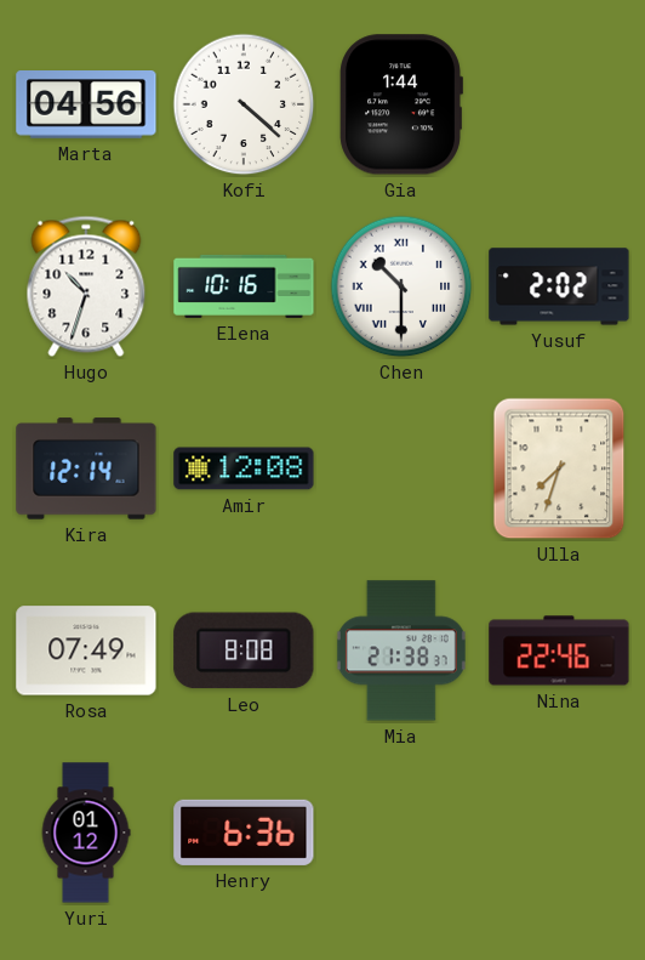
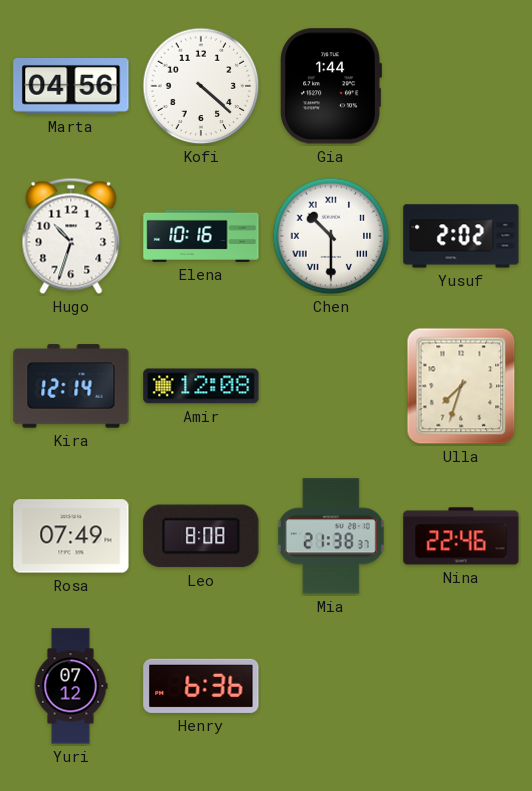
Yuri: 01:12 -> 07:12
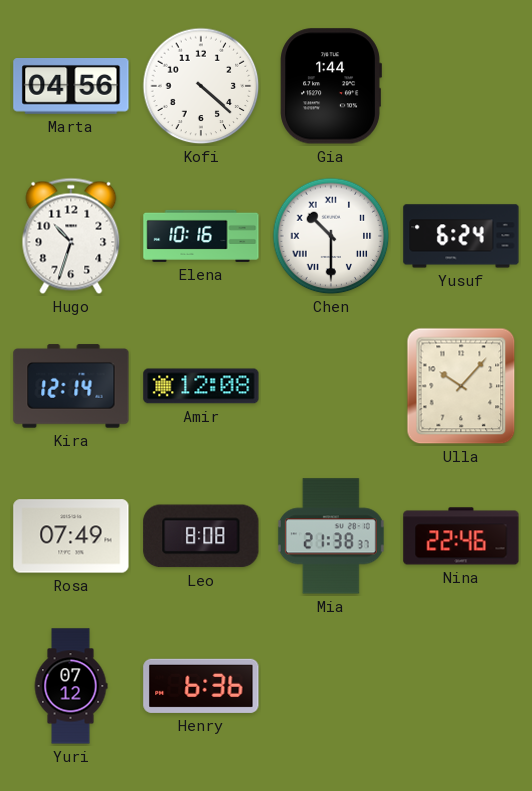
Yusuf: 2:02 -> 6:24
Ulla: 7:33 -> 10:07
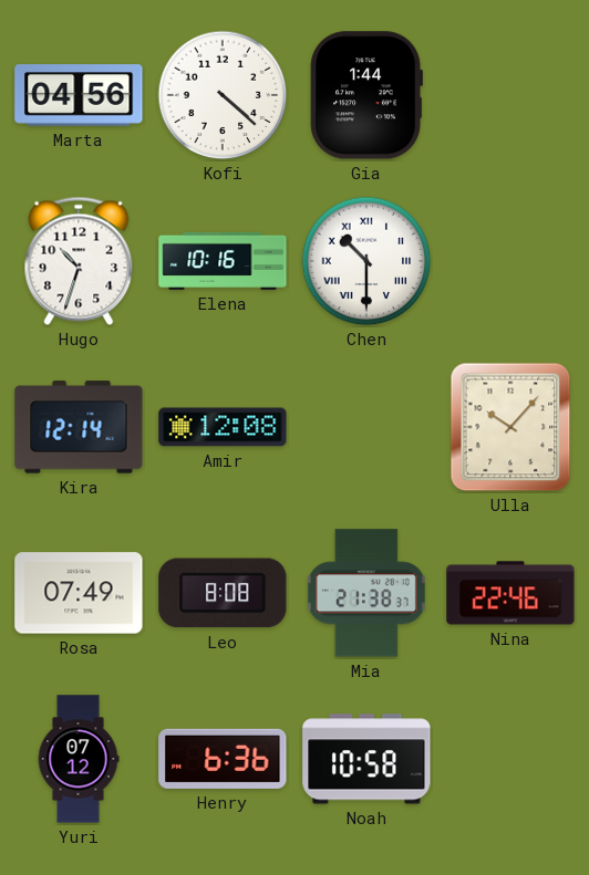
Yusuf: 6:24 -> none
Noah: none -> 10:58
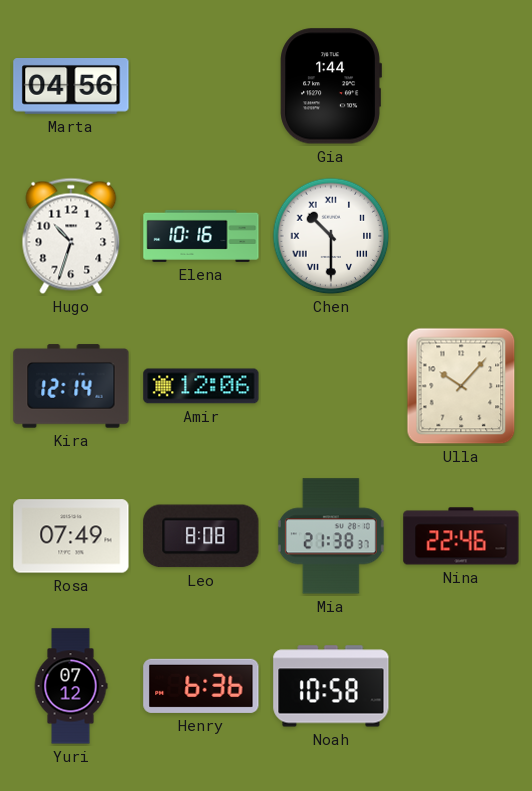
Kofi: 4:22 -> none
Amir: 12:08 -> 12:06
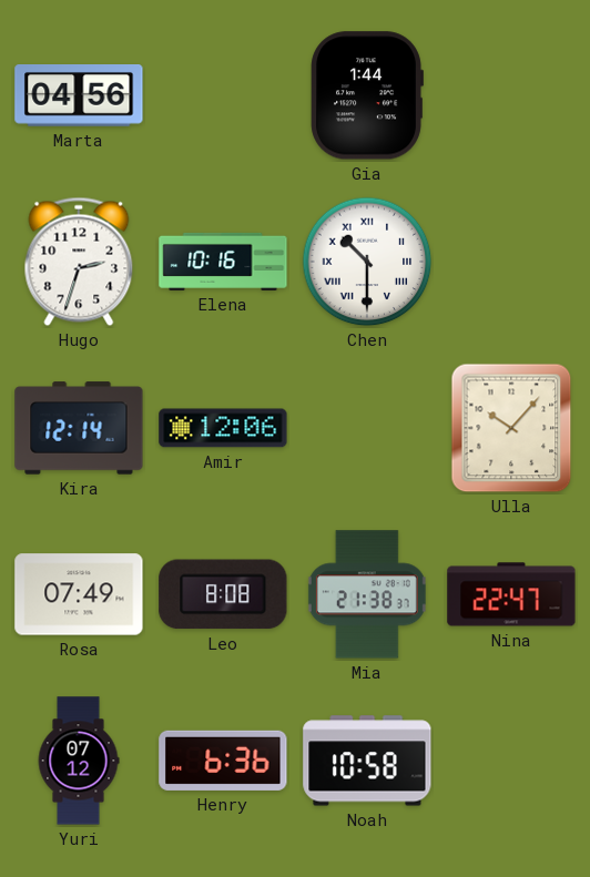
Hugo: 10:33 -> 2:33
Nina: 22:46 -> 22:47
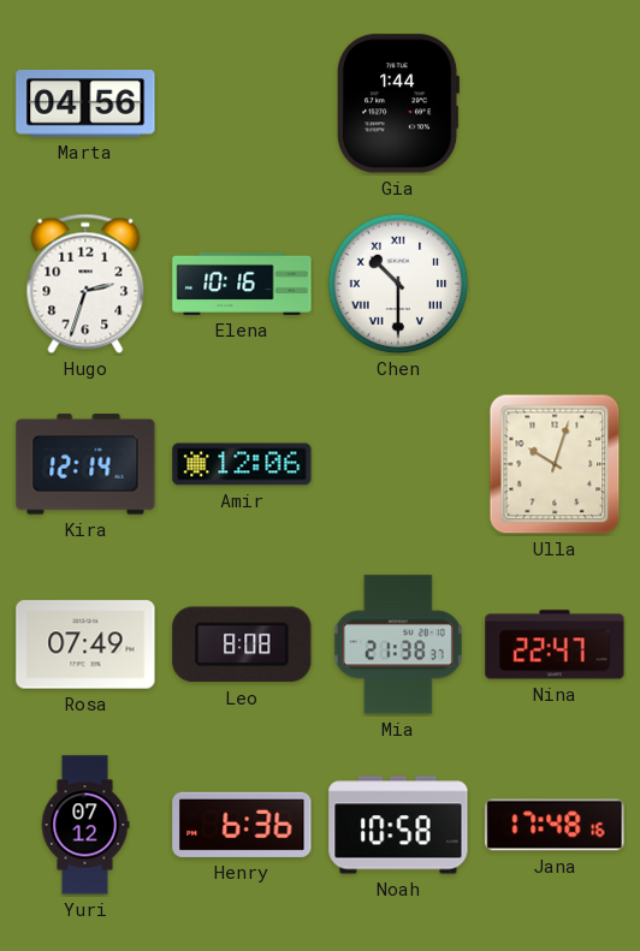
Ulla: 10:07 -> 10:03
Jana: none -> 17:48
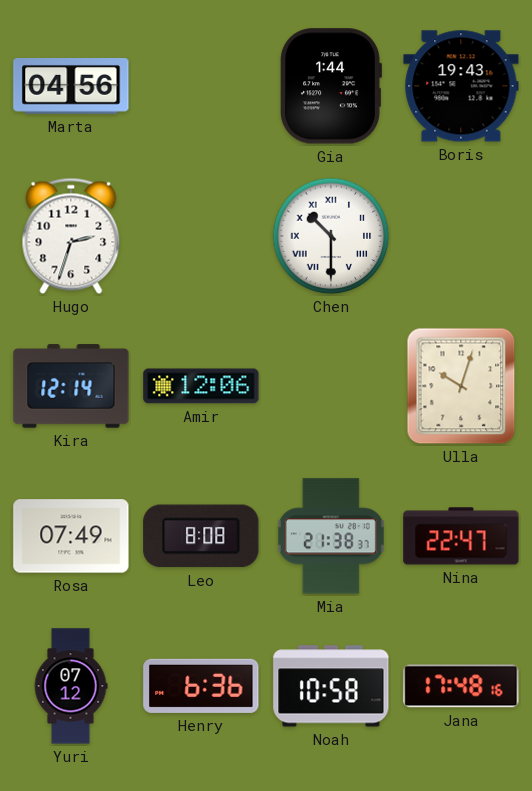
Boris: none -> 19:43
Elena: 10:16 -> none
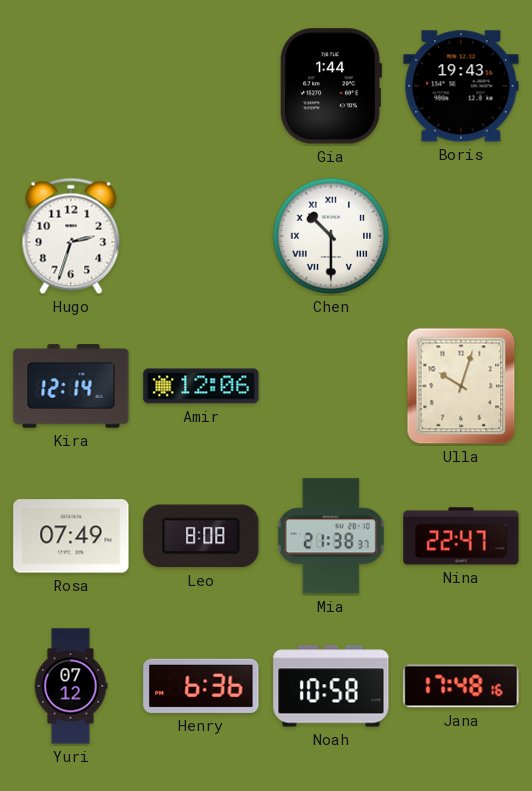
Marta: 04:56 -> none
